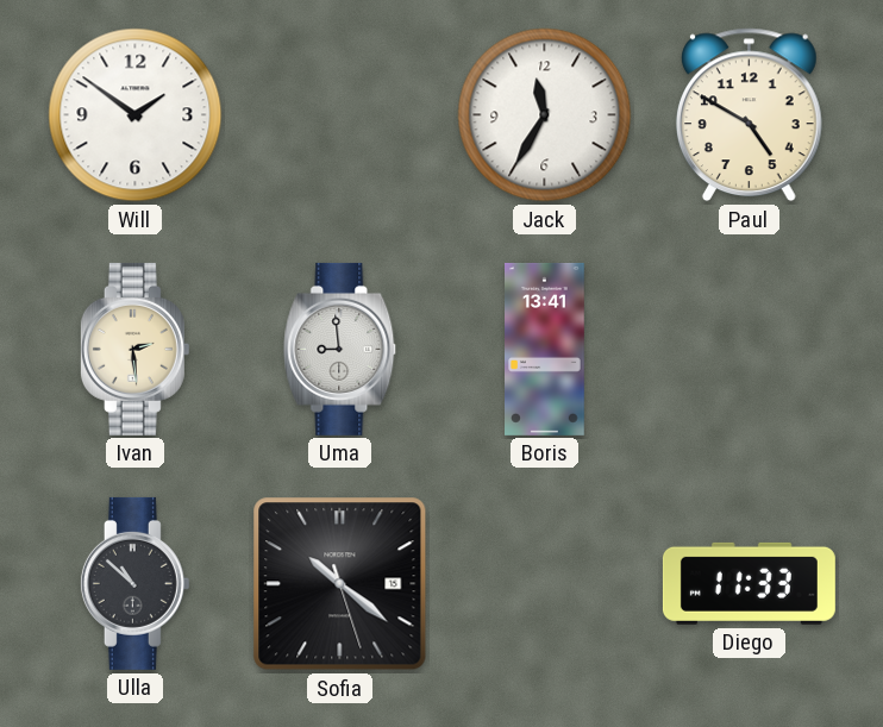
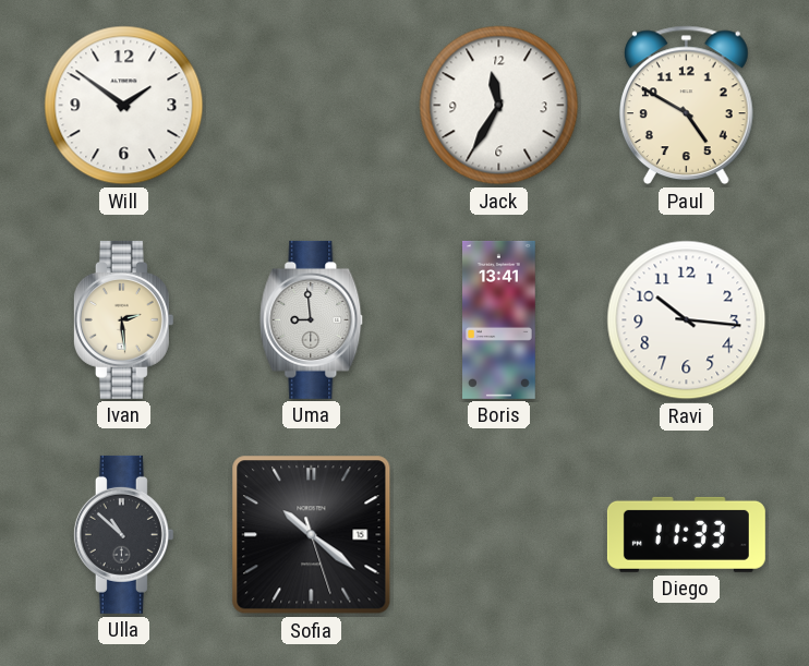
Ravi: none -> 10:16
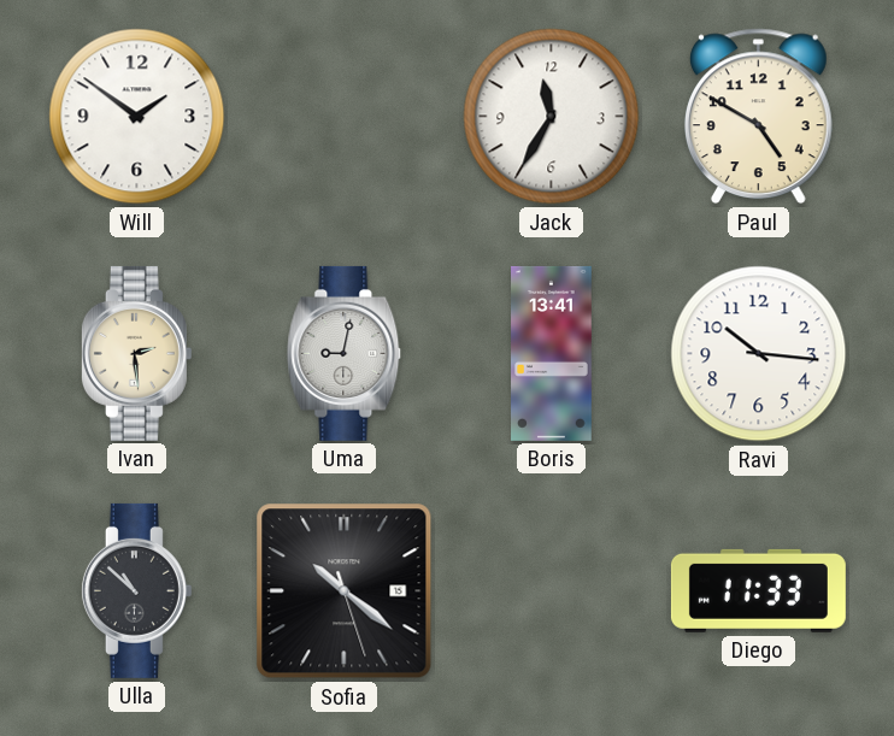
Uma: 8:59 -> 9:02
